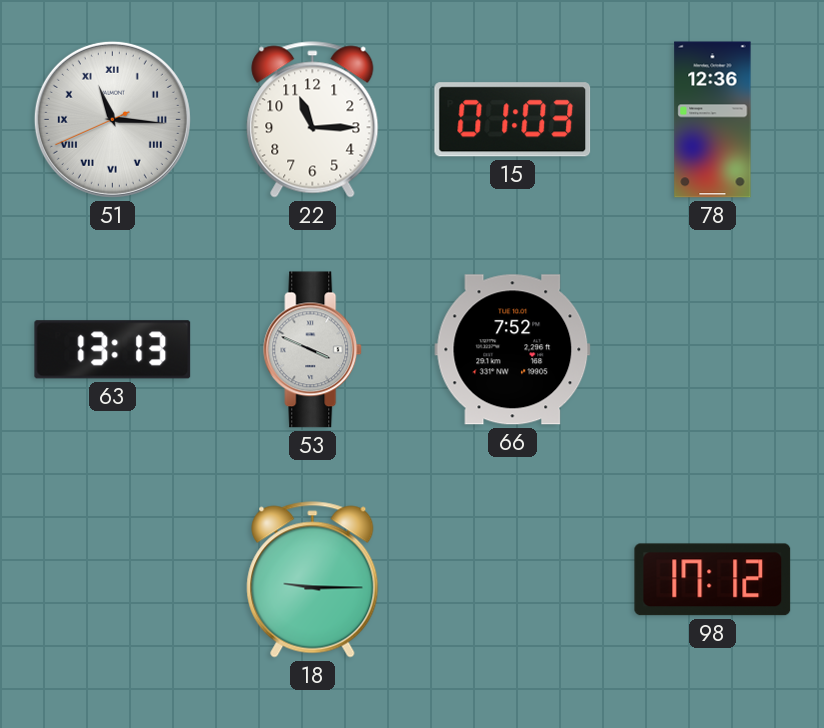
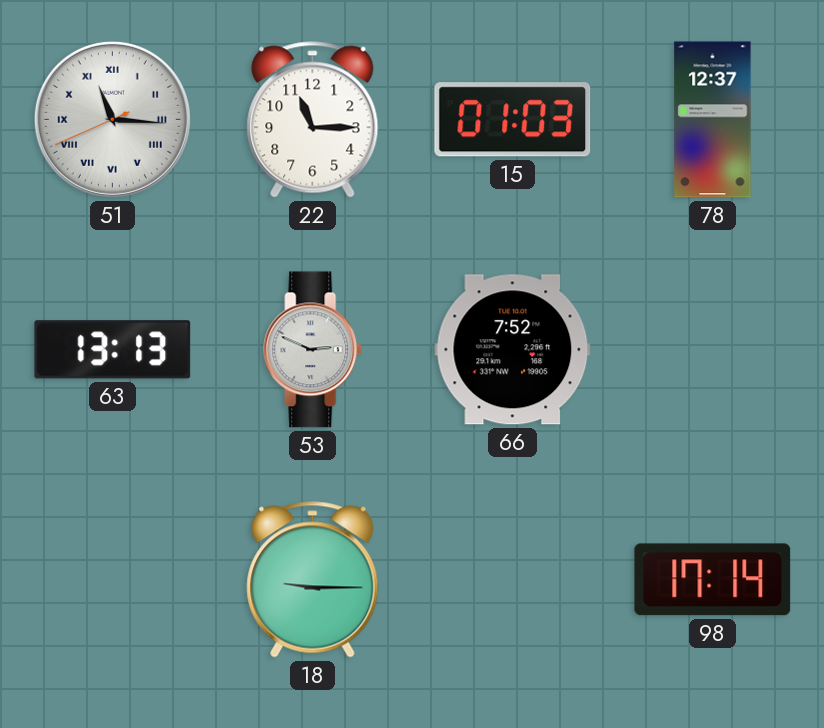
78: 12:36 -> 12:37
53: 3:49 -> 2:49
98: 17:12 -> 17:14
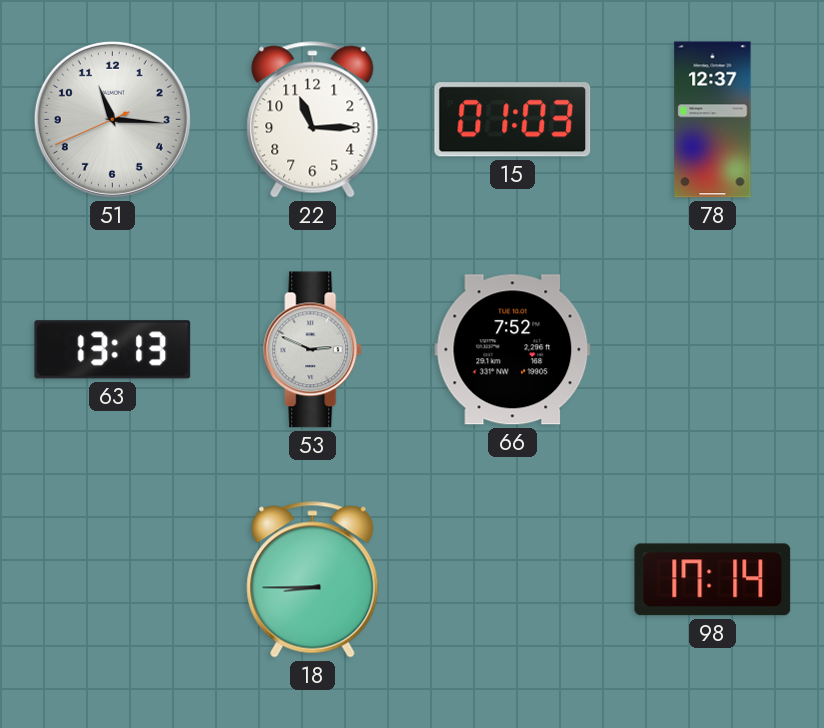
51 numerals: Roman -> Arabic
18: 9:15 -> 8:45
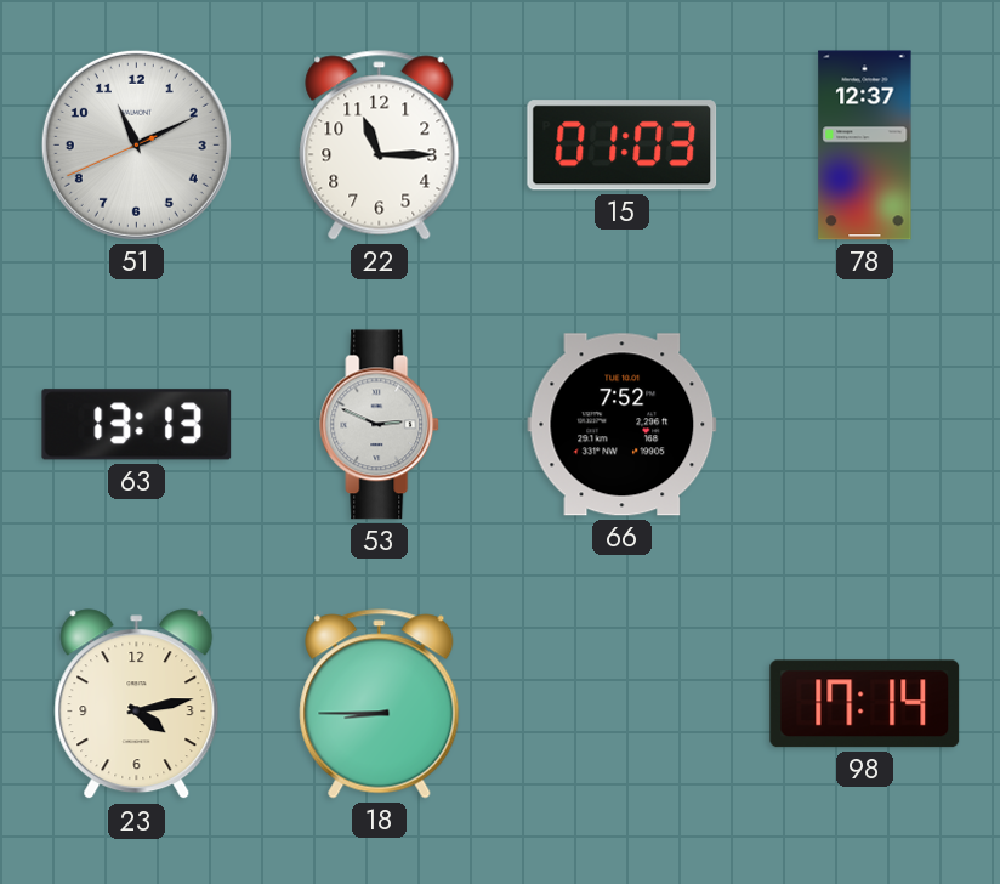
51: 11:15 -> 11:10
23: none -> 4:13
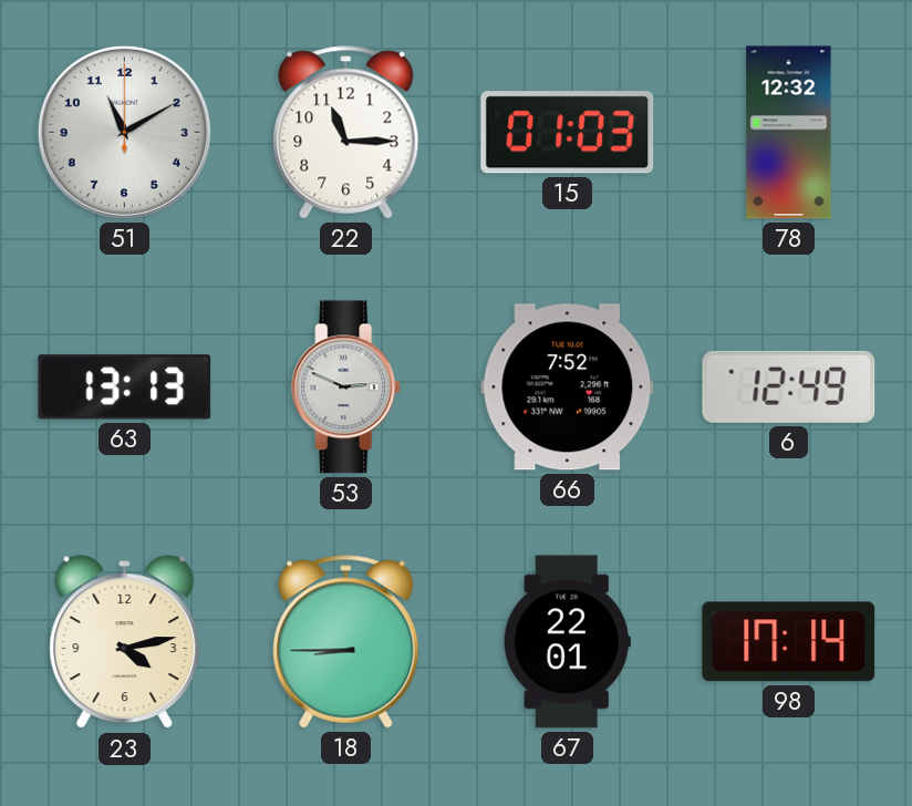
51: 11:10:41 -> 11:10:00
78: 12:37 -> 12:32
6: none -> 12:49
67: none -> 22:01
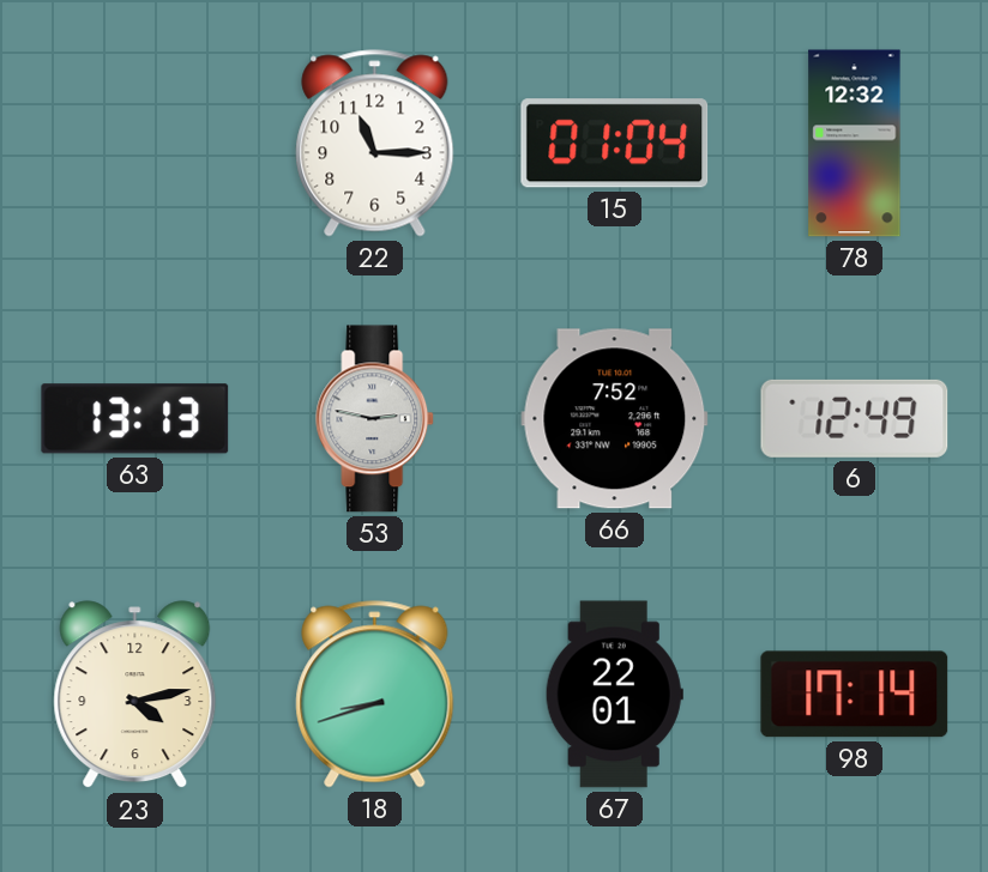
51: 11:10 -> none
15: 01:03 -> 01:04
53: 2:49 -> 2:47
18: 8:45 -> 8:42
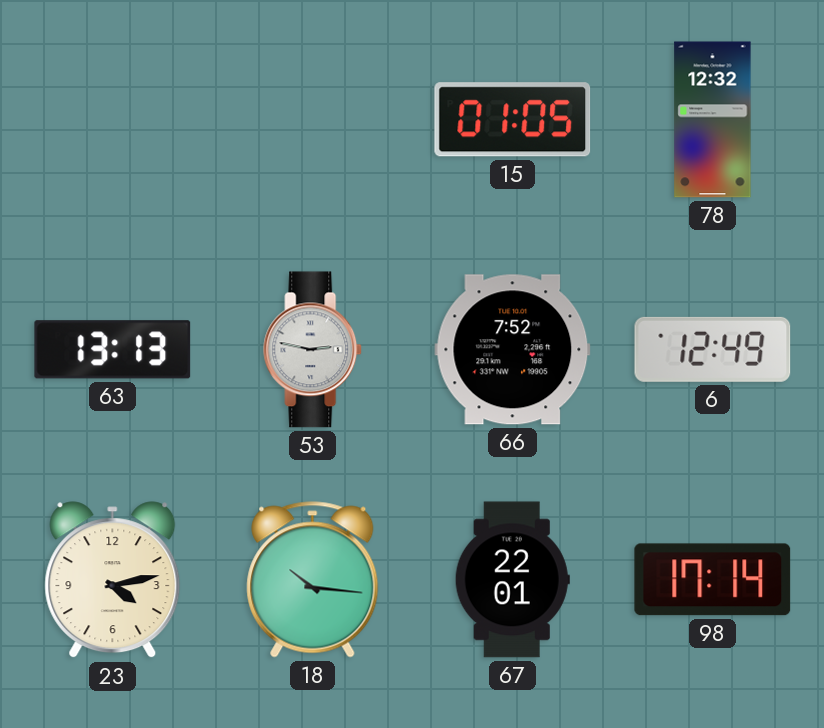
22: 11:15 -> none
15: 01:04 -> 01:05
18: 8:42 -> 10:16
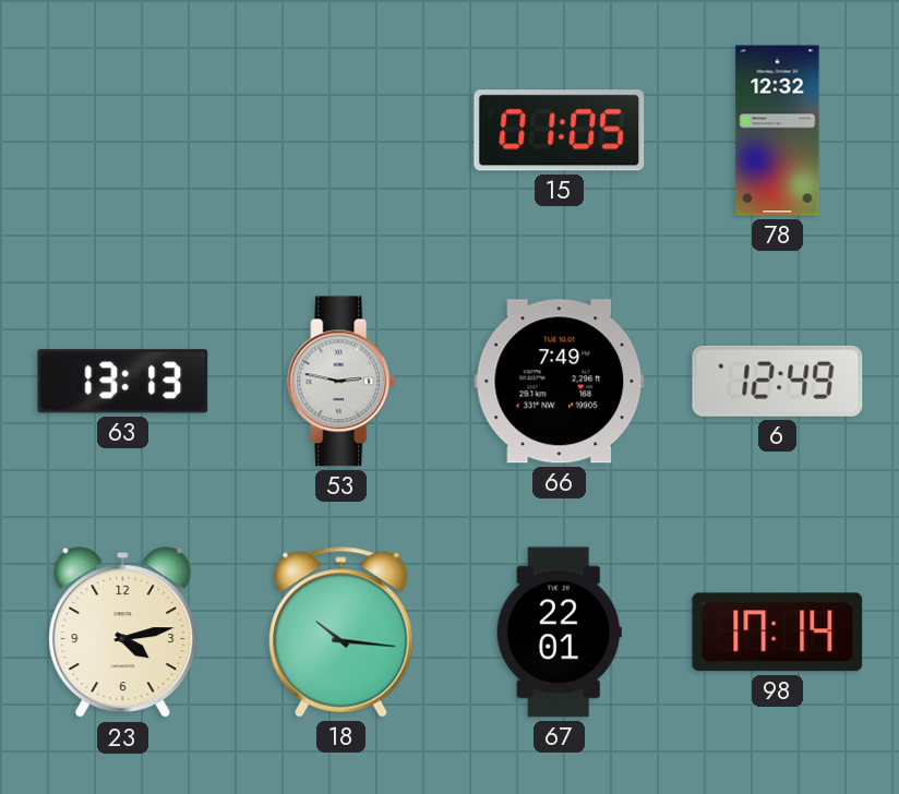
66: 7:52 -> 7:49
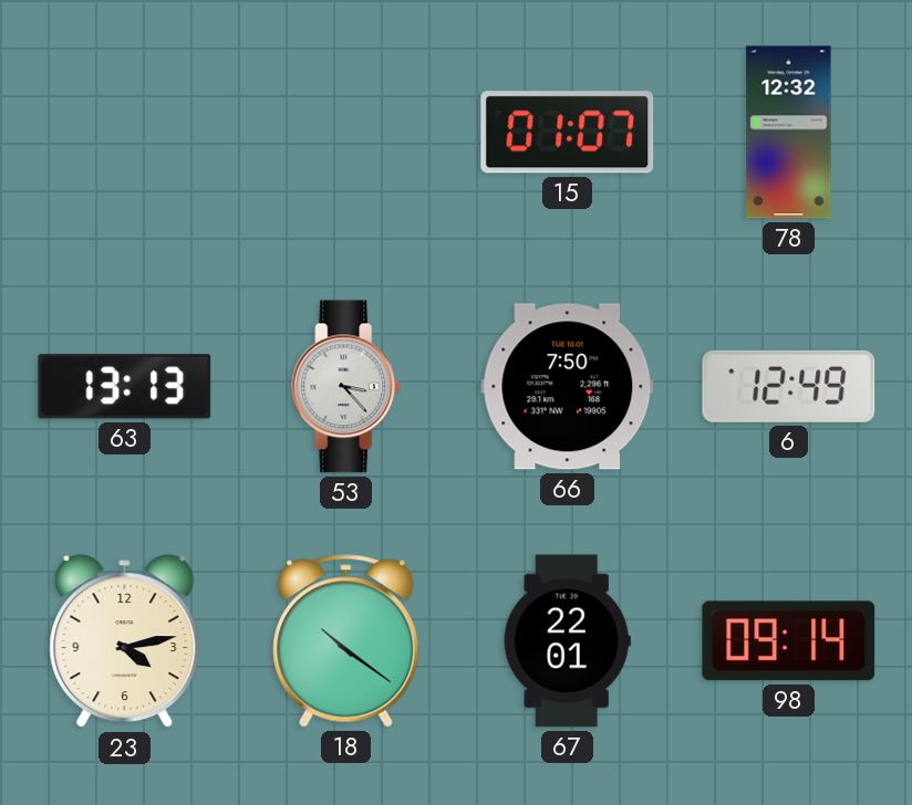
15: 01:05 -> 01:07
53: 2:47 -> 3:23
66: 7:49 -> 7:50
18: 10:16 -> 10:21
98: 17:14 -> 09:14
